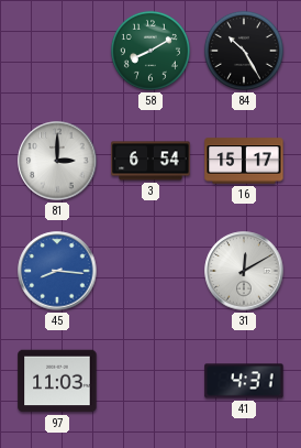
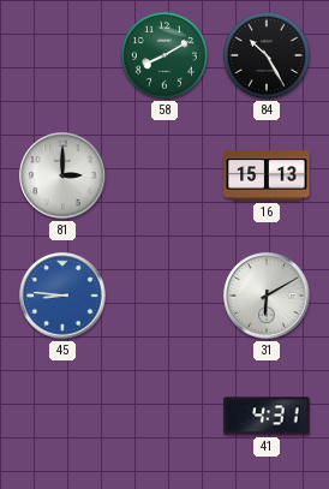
3: 6:54 -> none
16: 15:17 -> 15:13
45: 8:16 -> 8:46
31: 12:10 -> 6:10
97: 11:03 -> none
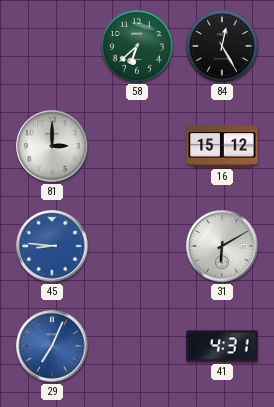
58: 8:10 -> 6:38
84: 10:25 -> 12:25
16: 15:13 -> 15:12
29: none -> 7:04
